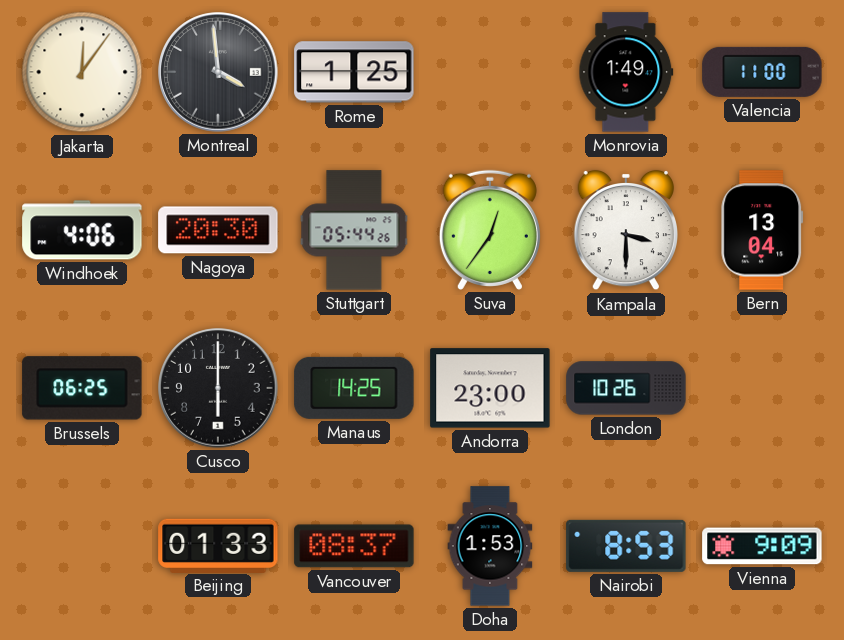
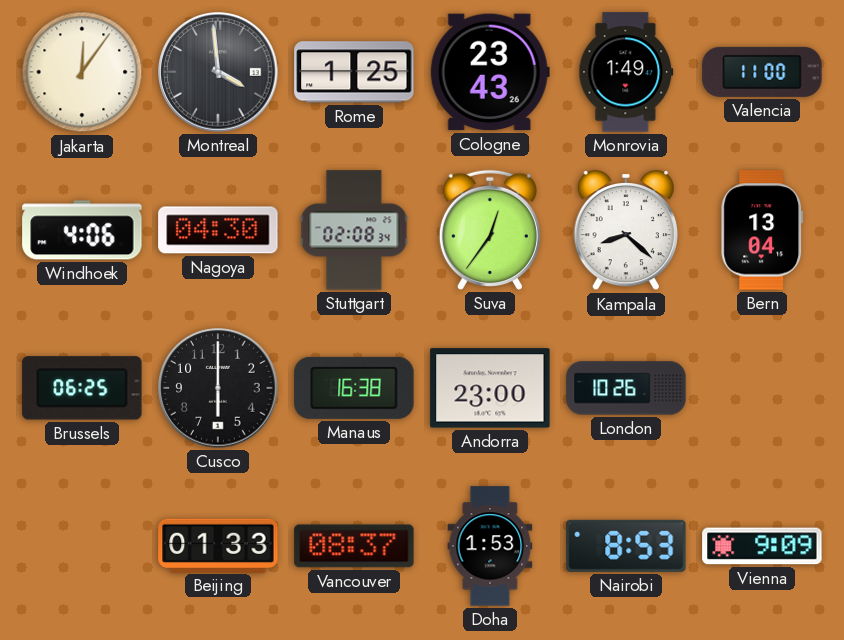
Cologne: none -> 23:43
Nagoya: 20:30 -> 04:30
Stuttgart: 05:44 -> 02:08
Kampala: 3:30 -> 8:22
Manaus: 14:25 -> 16:38
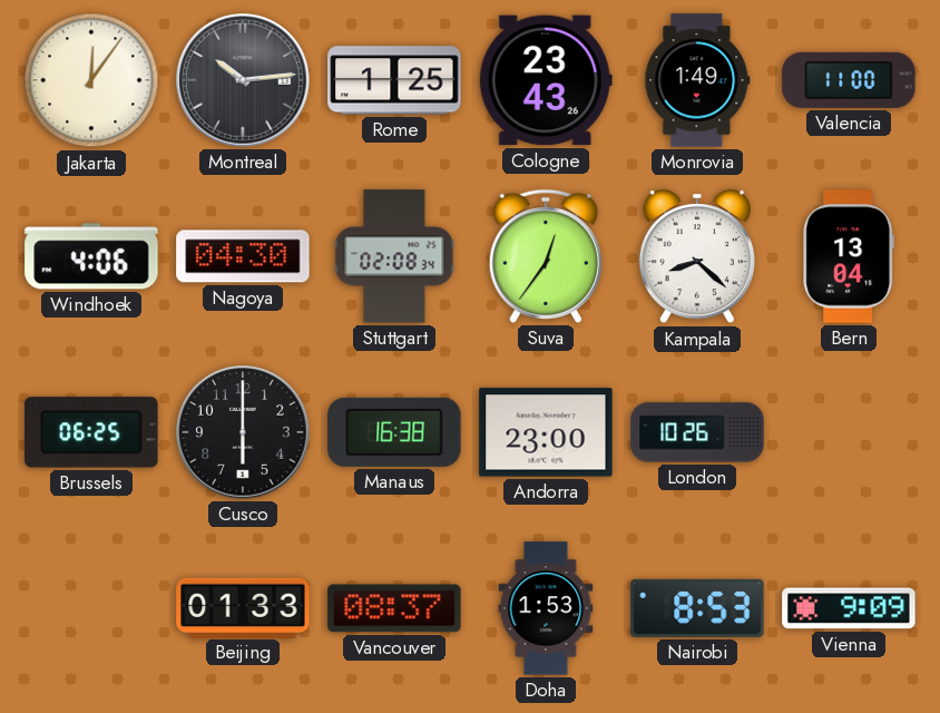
Montreal: 3:59 -> 10:14
